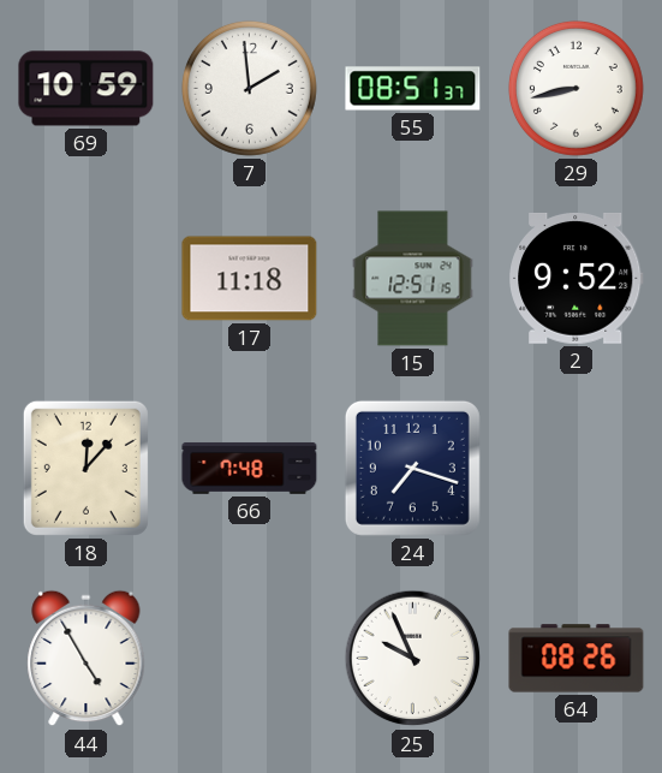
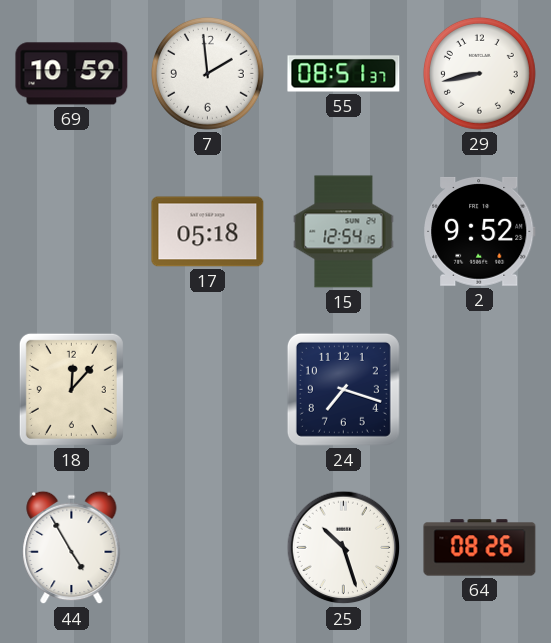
17: 11:18 -> 05:18
15: 12:51 -> 12:54
66: 7:48 -> none
25: 9:56 -> 10:27
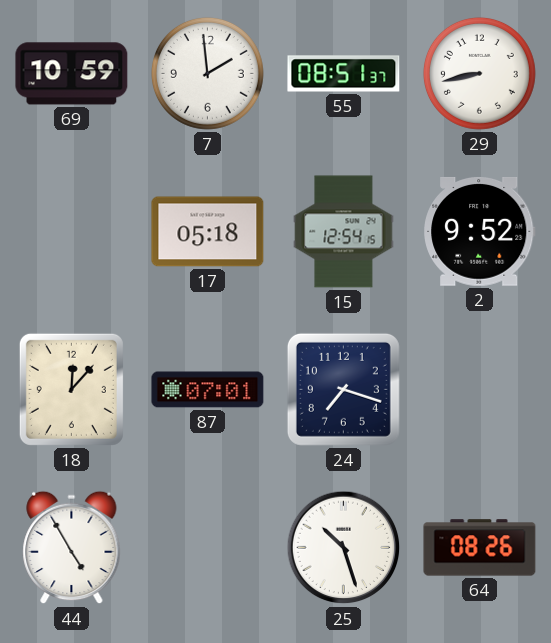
87: none -> 07:01
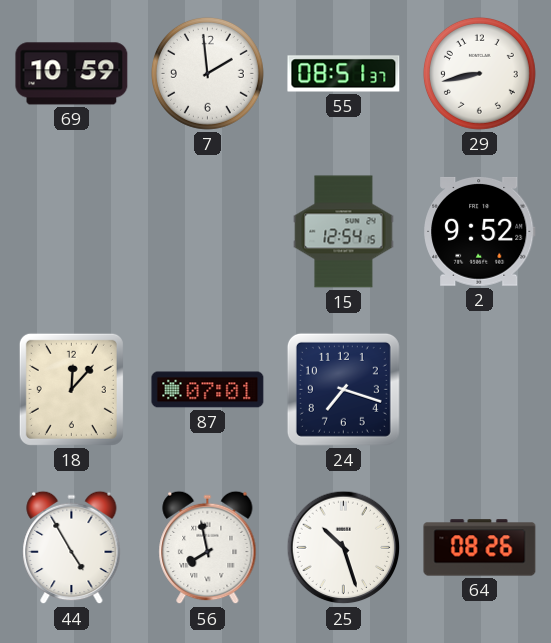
17: 05:18 -> none
56: none -> 7:58
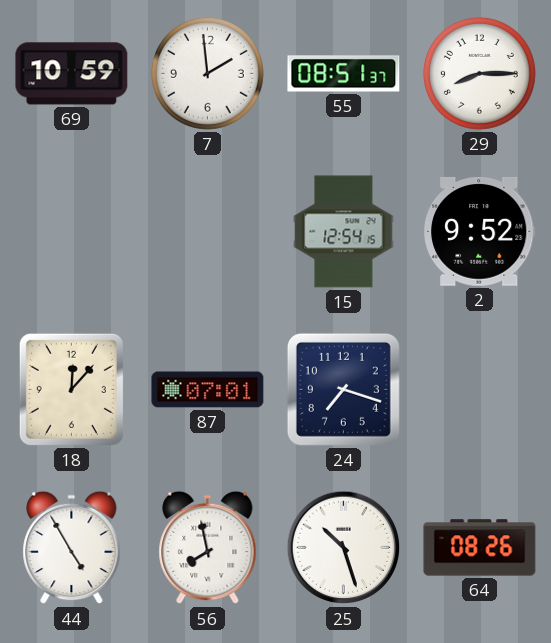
29: 8:43 -> 8:15
